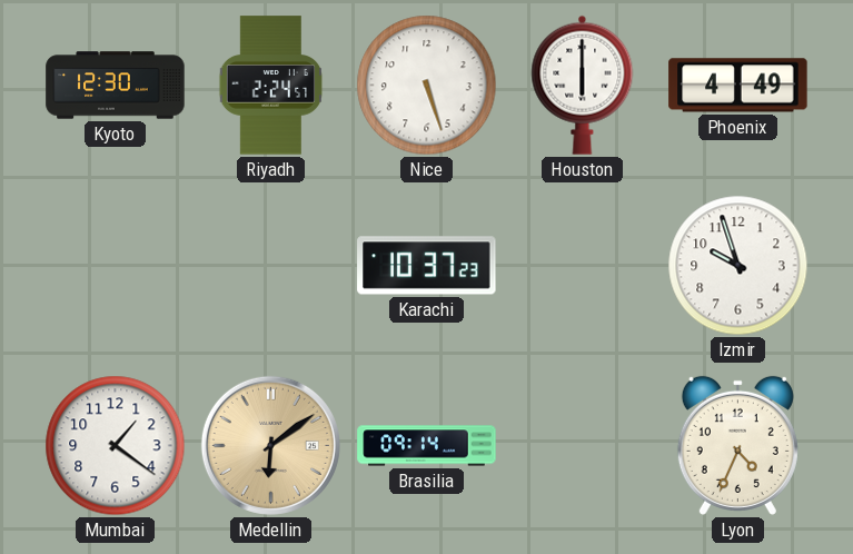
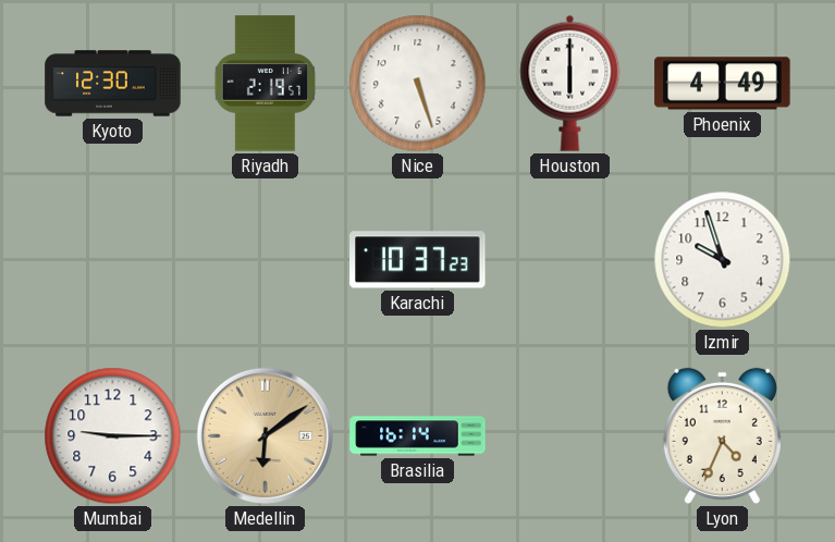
Riyadh: 2:24 -> 2:19
Mumbai: 1:21 -> 9:15
Brasilia: 09:14 -> 16:14
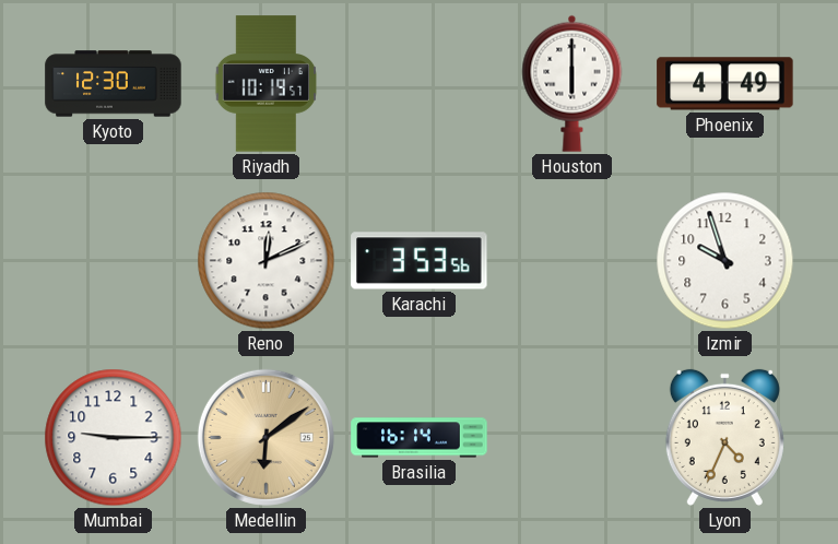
Riyadh: 2:19 -> 10:19
Nice: 5:27 -> none
Reno: none -> 12:11
Karachi: 10:37 -> 3:53
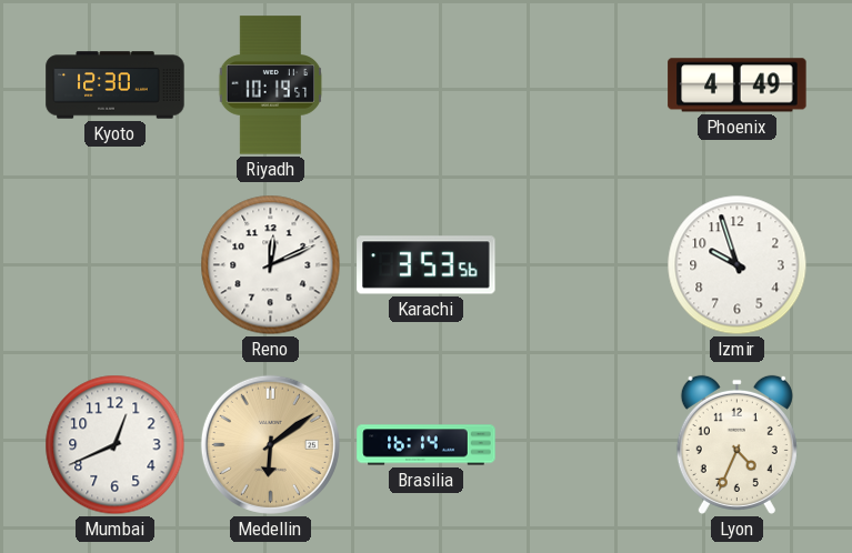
Houston: 6:00 -> none
Mumbai: 9:15 -> 12:41
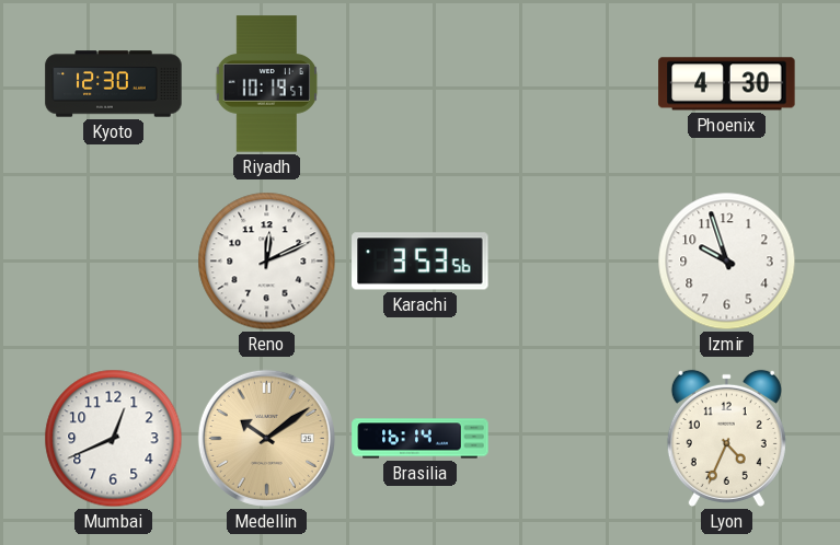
Phoenix: 4:49 -> 4:30
Medellin: 6:09 -> 10:09
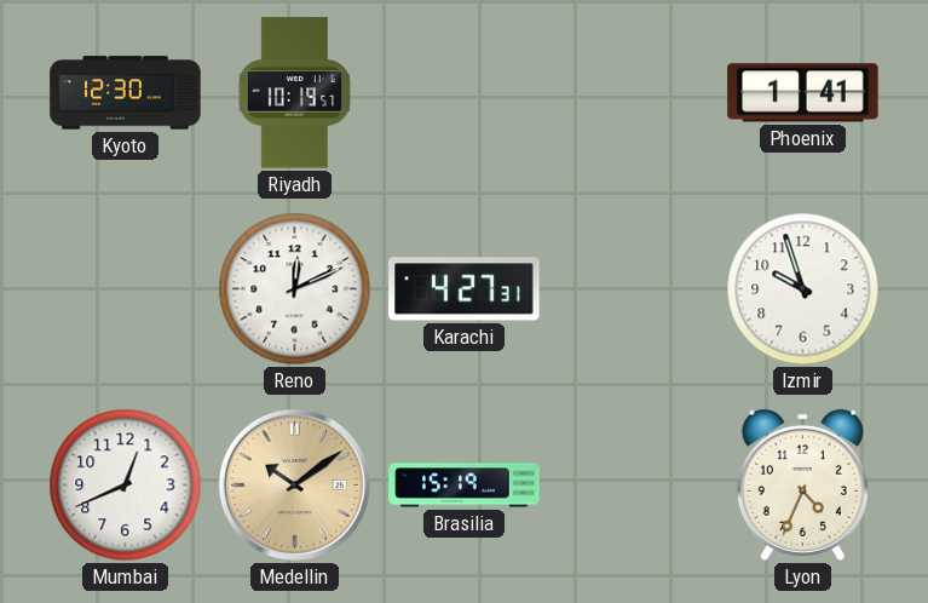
Phoenix: 4:30 -> 1:41
Karachi: 3:53 -> 4:27
Brasilia: 16:14 -> 15:19
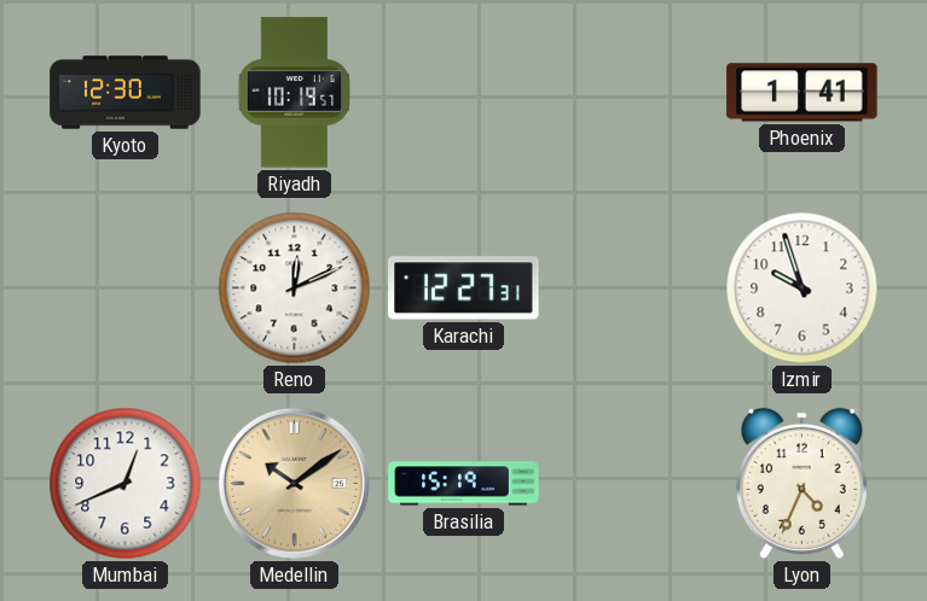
Karachi: 4:27 -> 12:27
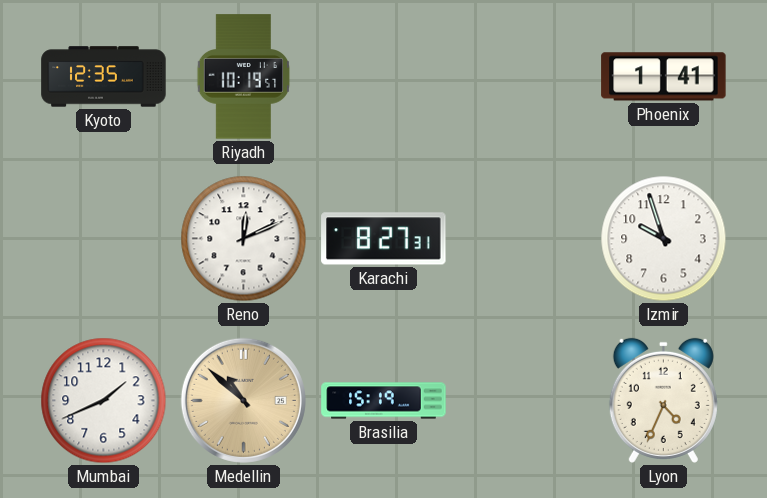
Kyoto: 12:30 -> 12:35
Karachi: 12:27 -> 8:27
Mumbai: 12:41 -> 1:41
Medellin: 10:09 -> 10:52
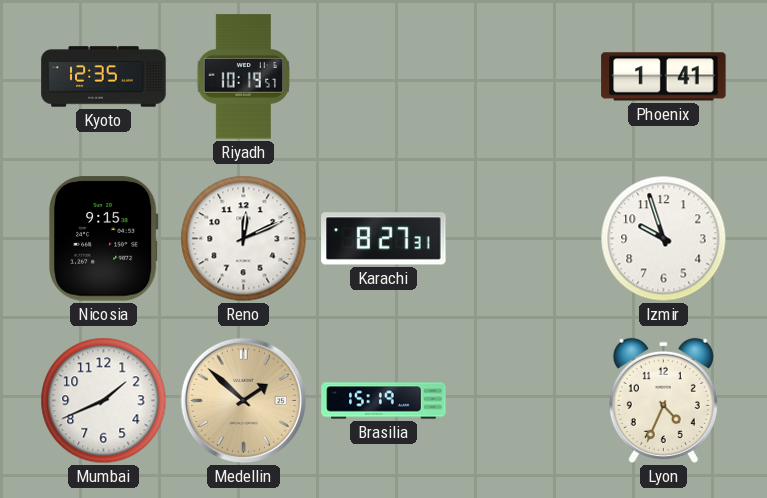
Nicosia: none -> 9:15
Medellin: 10:52 -> 1:52
